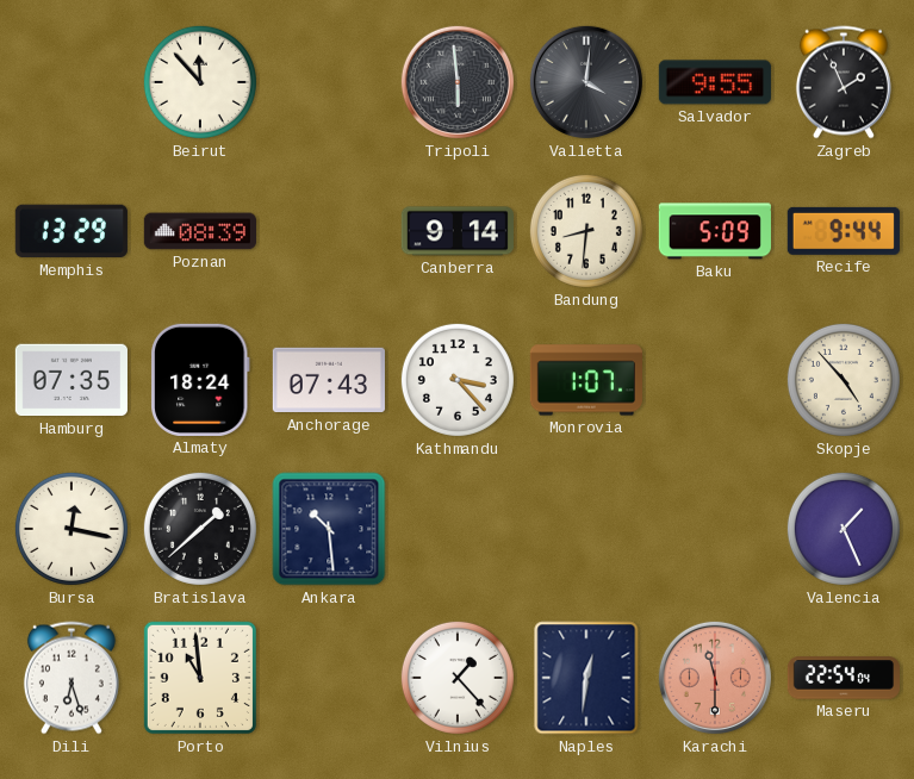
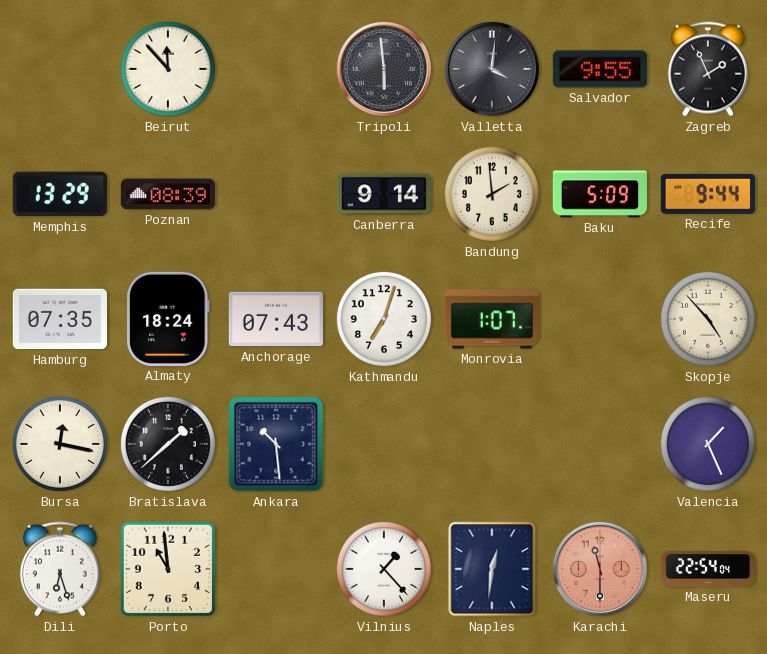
Bandung: 8:31 -> 1:59
Kathmandu: 3:23 -> 7:03
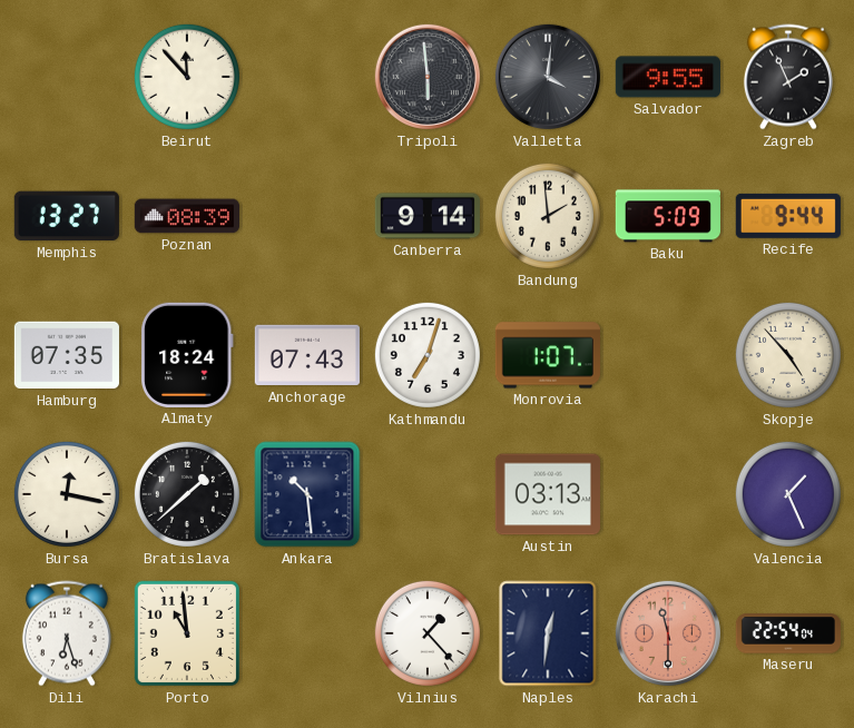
Memphis: 13:29 -> 13:27
Austin: none -> 03:13
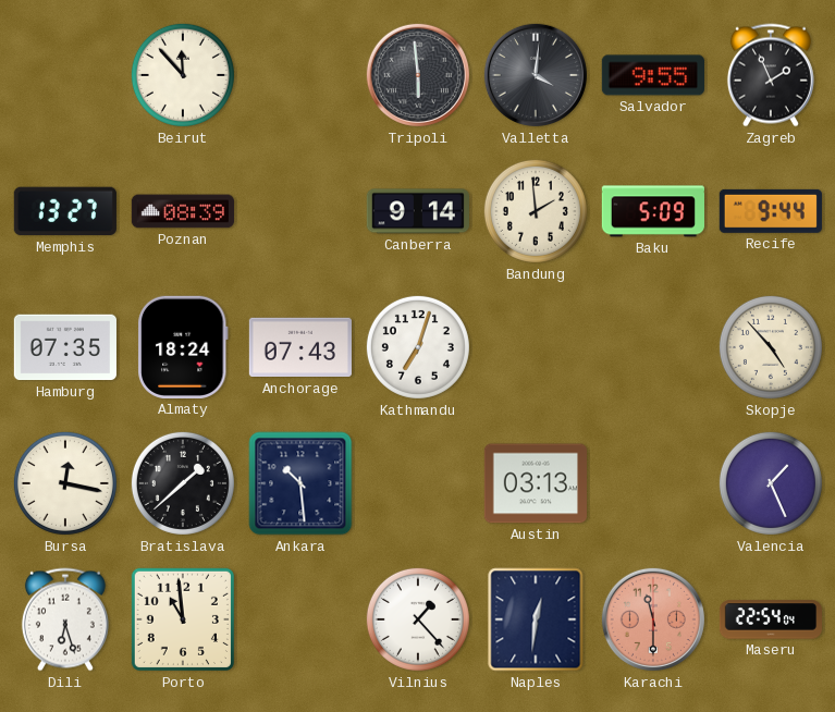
Monrovia: 1:07 -> none
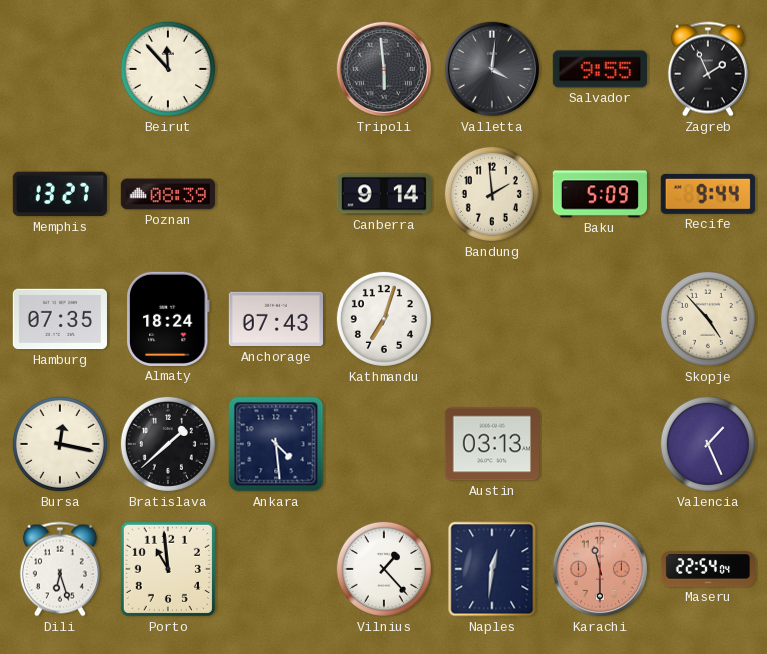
Ankara: 10:29 -> 4:29
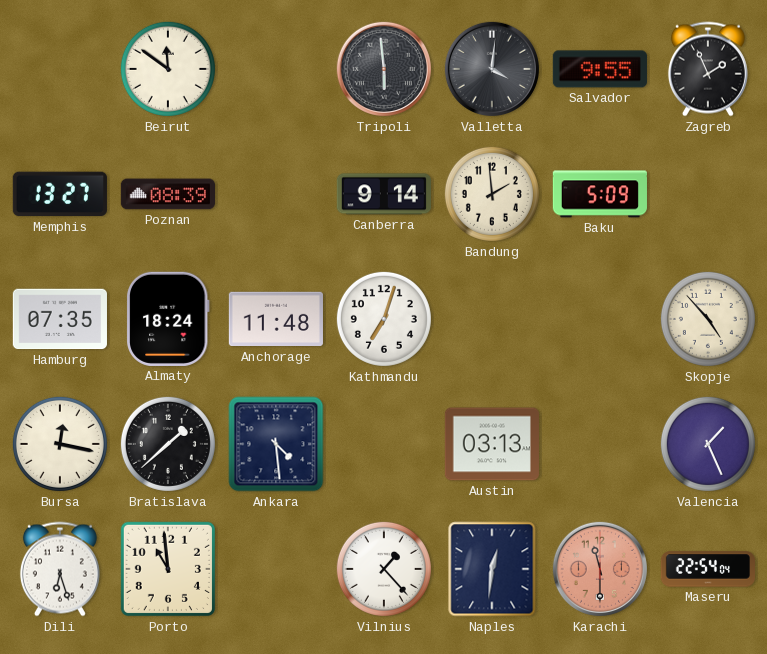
Beirut: 11:53 -> 11:51
Recife: 9:44 -> none
Anchorage: 07:43 -> 11:48
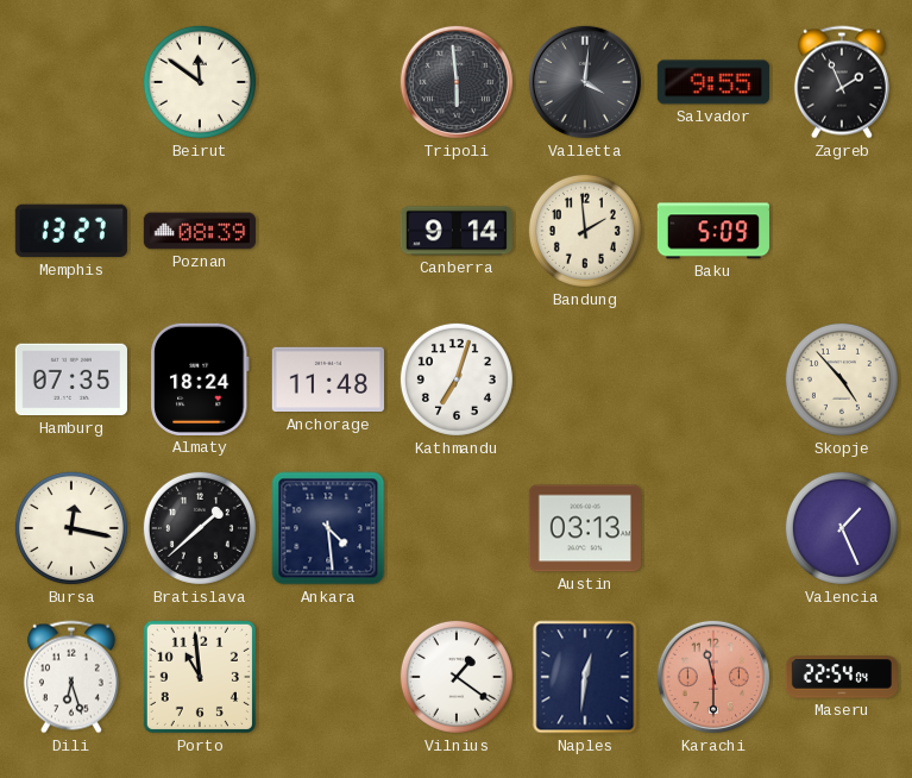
Vilnius: 1:23 -> 1:21
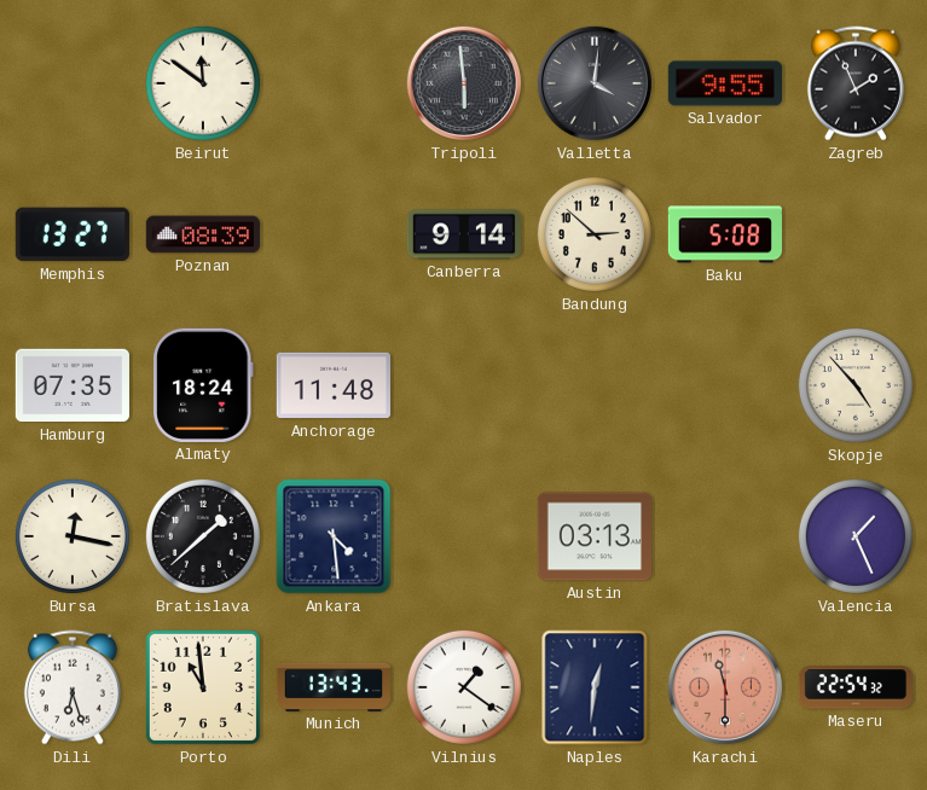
Bandung: 1:59 -> 2:52
Baku: 5:09 -> 5:08
Kathmandu: 7:03 -> none
Munich: none -> 13:43
Maseru: 22:54:04 -> 22:54:32
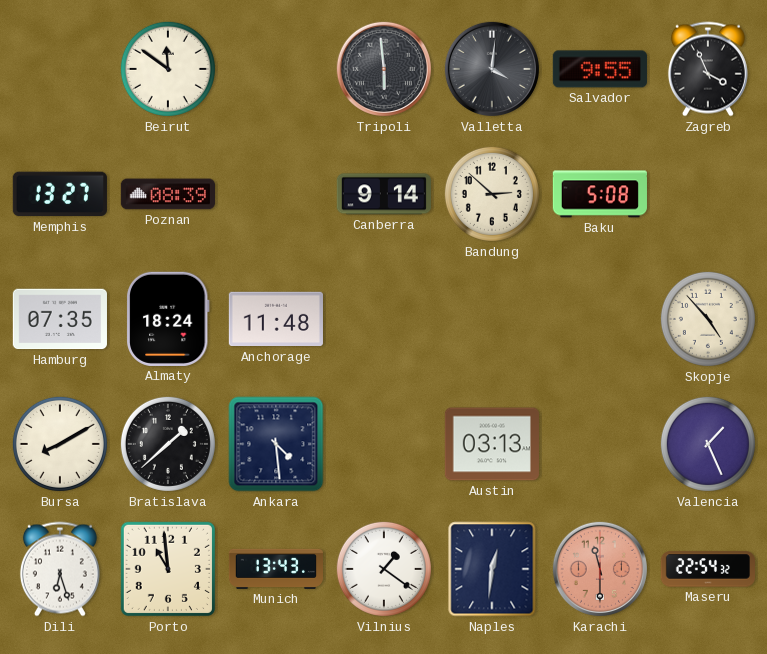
Zagreb: 1:56 -> 3:56
Bursa: 12:17 -> 8:10
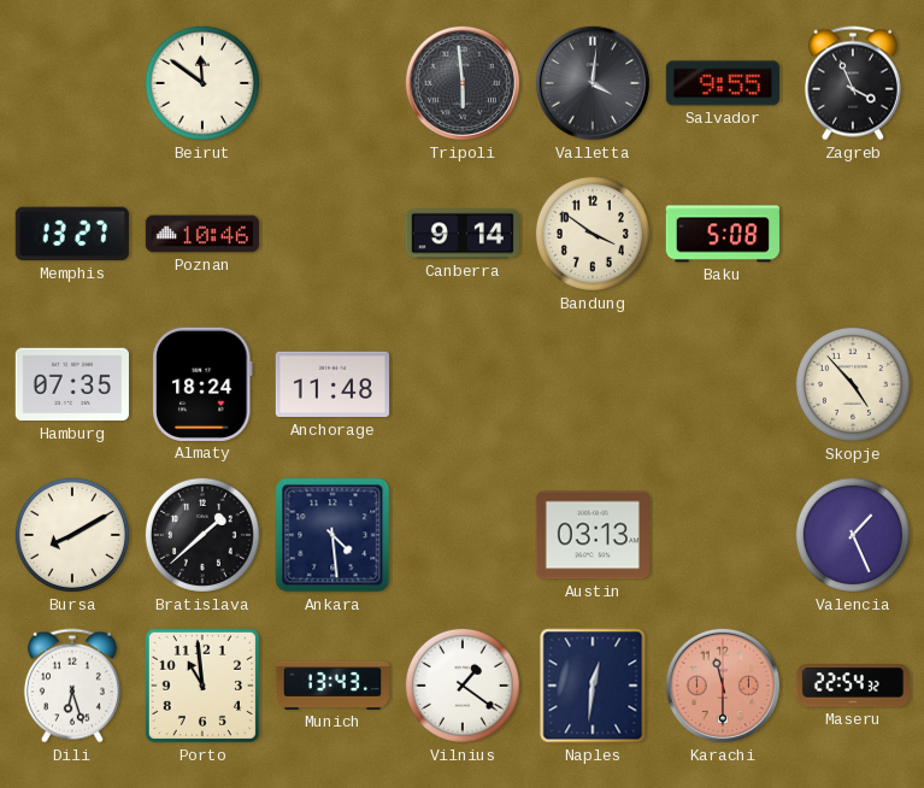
Poznan: 08:39 -> 10:46
Bandung: 2:52 -> 3:51
